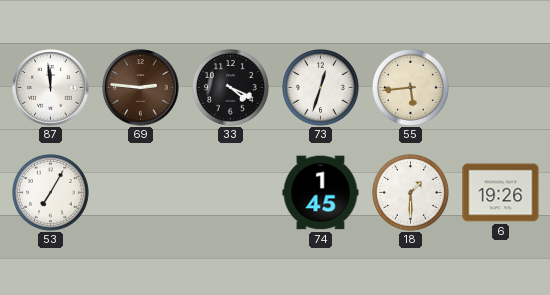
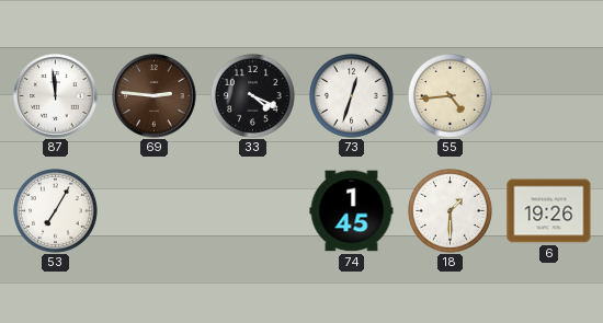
55: 5:44 -> 4:44
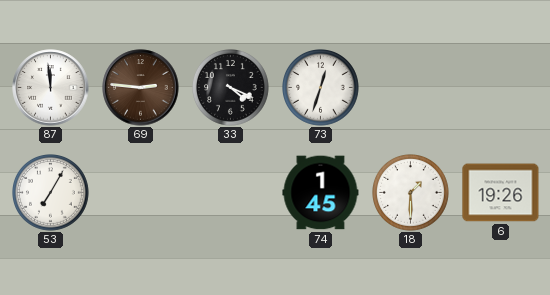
55: 4:44 -> none
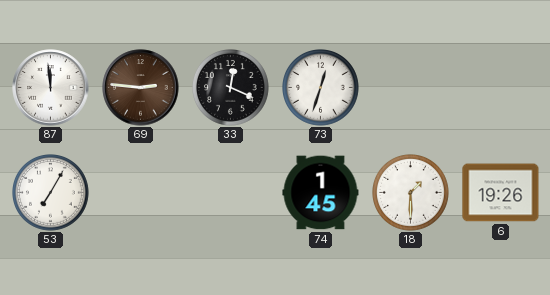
33: 4:19 -> 12:19
